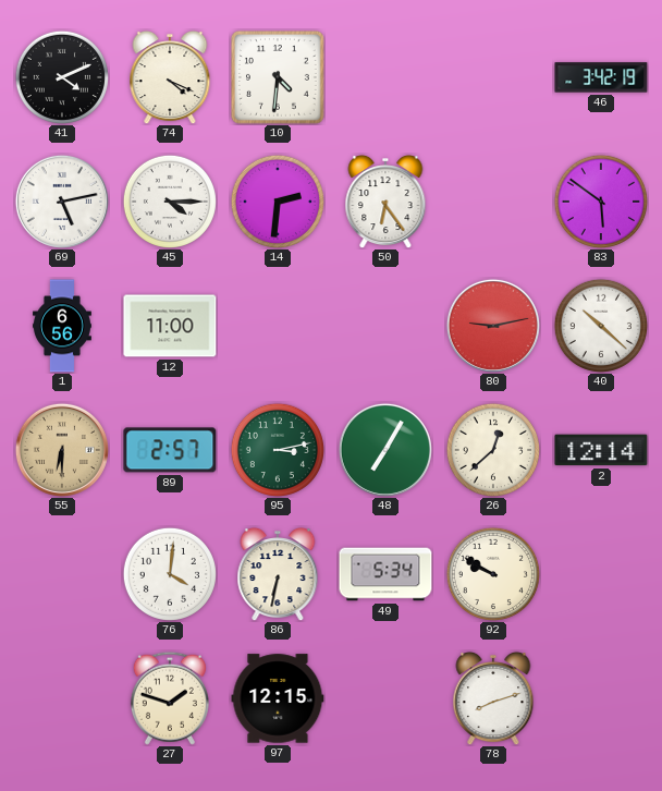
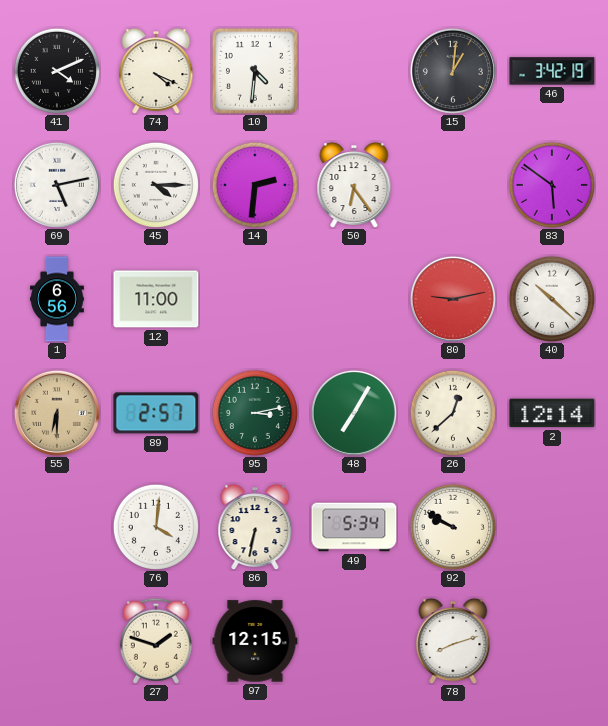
15: none -> 1:01
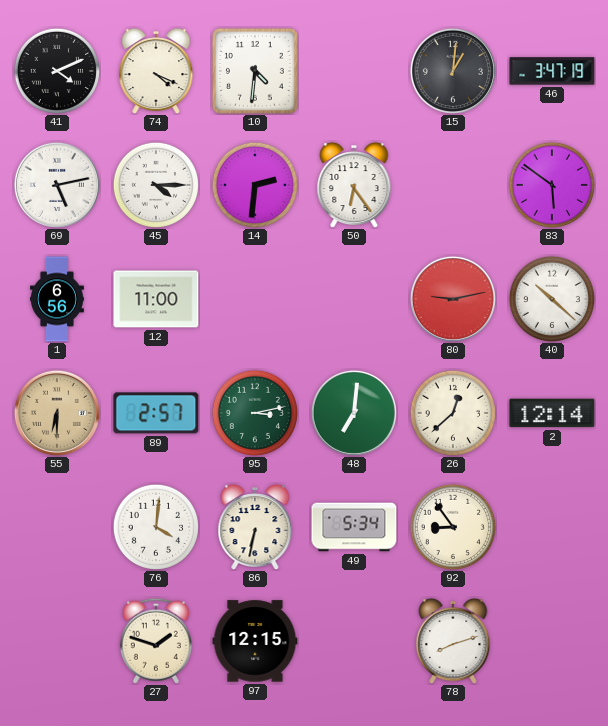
46: 3:42 -> 3:47
48: 7:05 -> 7:01
92: 9:50 -> 8:54
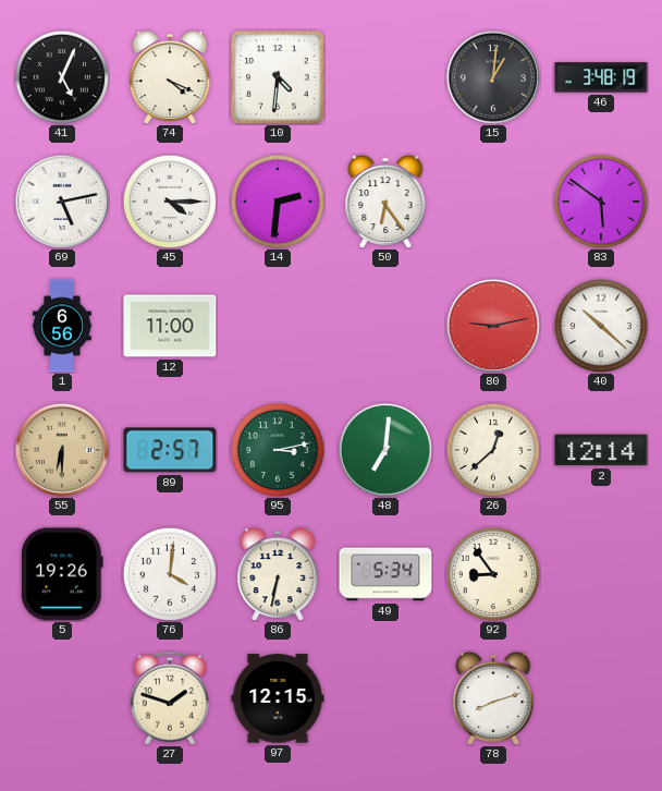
41: 4:11 -> 5:04
46: 3:47 -> 3:48
5: none -> 19:26
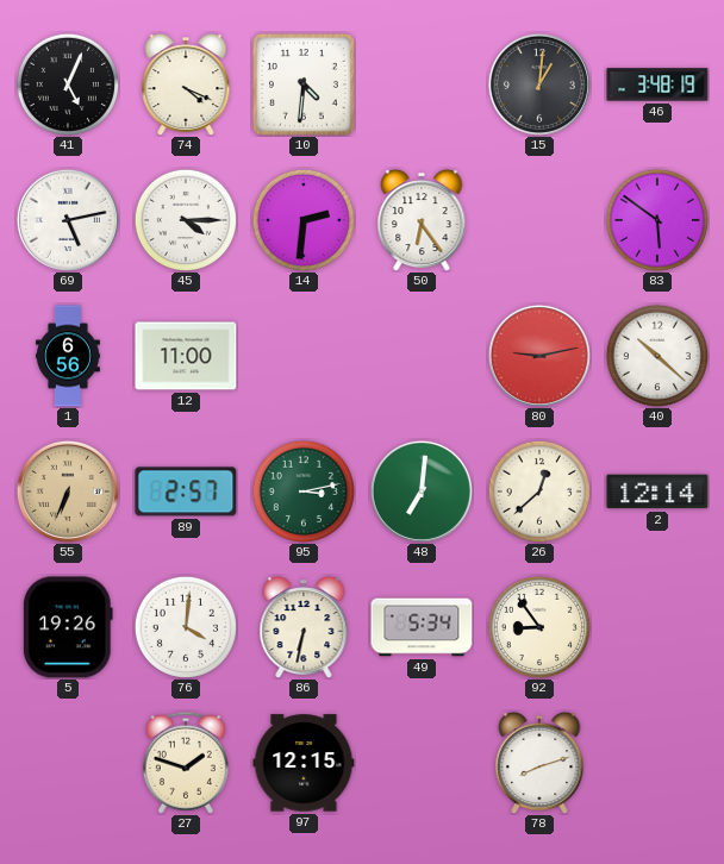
55: 6:30 -> 6:34
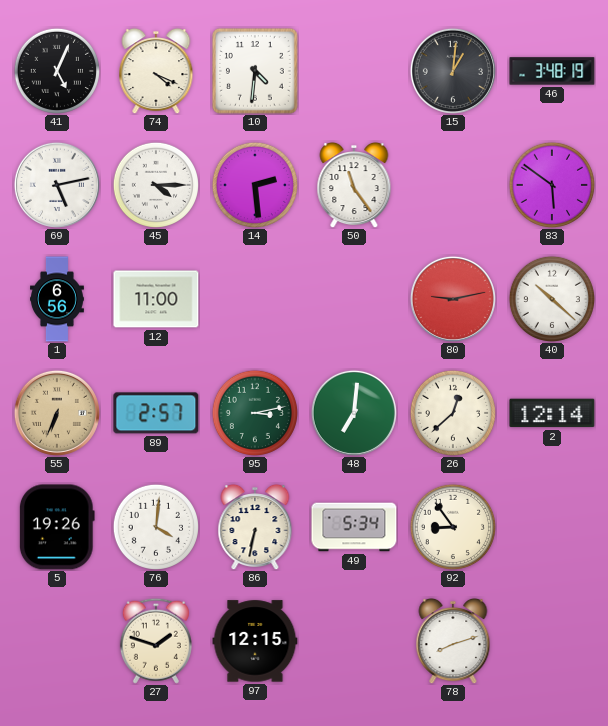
14: 2:31 -> 2:29
50: 6:24 -> 11:24
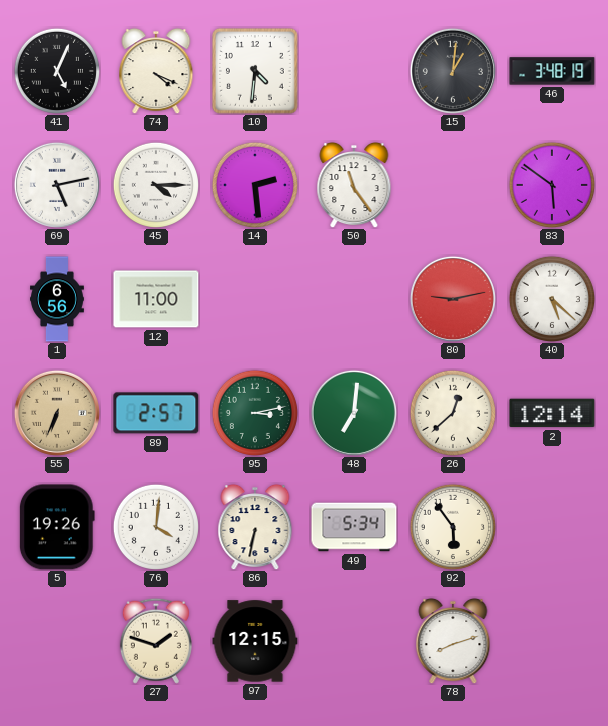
40: 10:22 -> 5:22
92: 8:54 -> 5:54
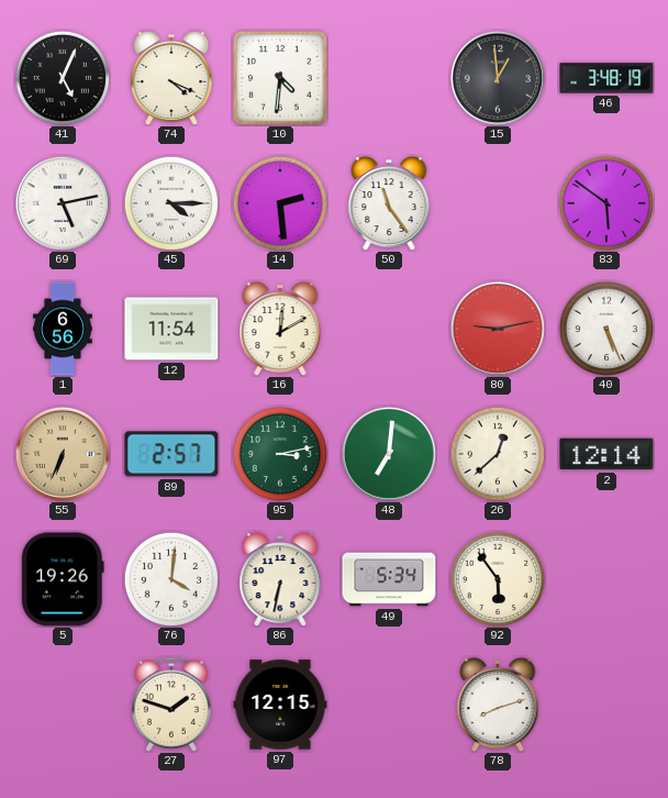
15: 1:01 -> 12:59
12: 11:00 -> 11:54
16: none -> 12:10
40: 5:22 -> 5:26
